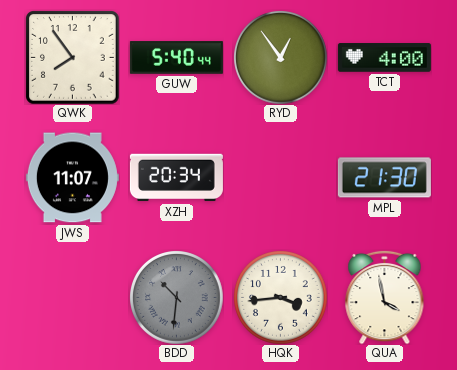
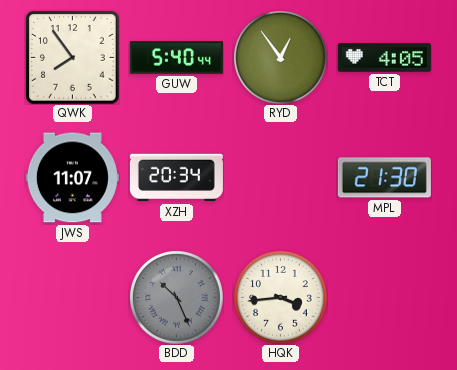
TCT: 4:00 -> 4:05
BDD: 10:31 -> 10:26
QUA: 3:58 -> none
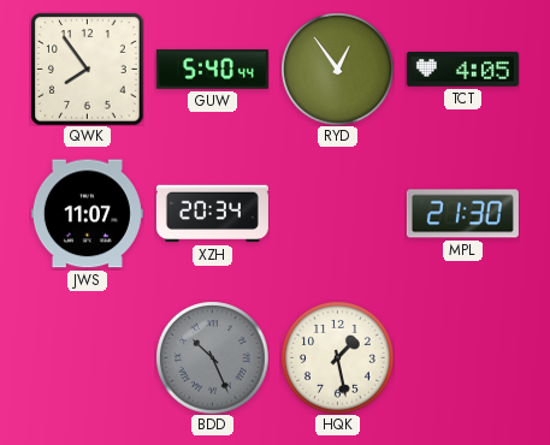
HQK: 3:44 -> 1:28
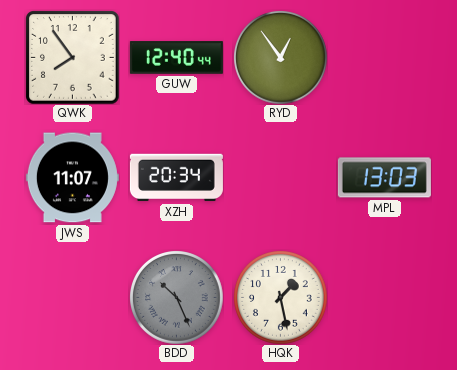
GUW: 5:40 -> 12:40
TCT: 4:05 -> none
MPL: 21:30 -> 13:03
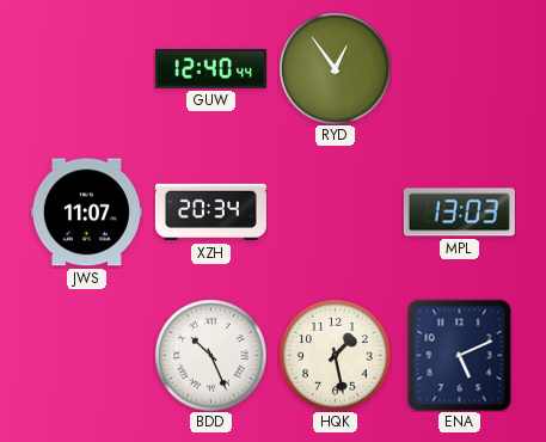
QWK: 7:54 -> none
BDD dial: grey -> white
ENA: none -> 5:11
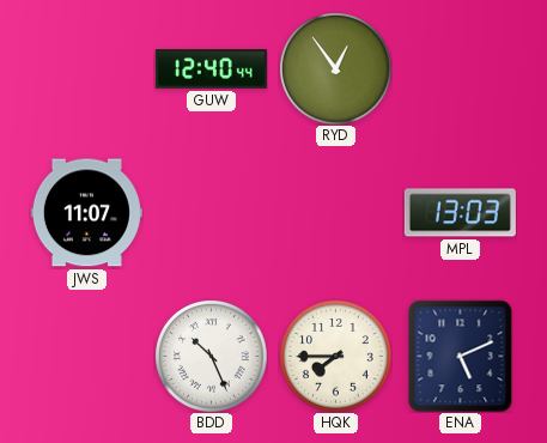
XZH: 20:34 -> none
HQK: 1:28 -> 7:45
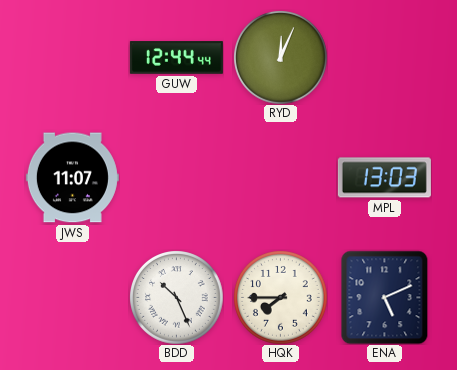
GUW: 12:40 -> 12:44
RYD: 12:54 -> 12:04
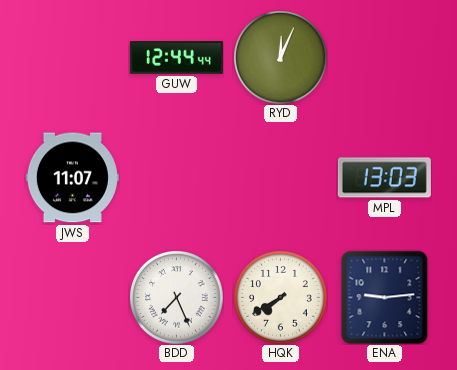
BDD: 10:26 -> 7:26
HQK: 7:45 -> 7:40
ENA: 5:11 -> 9:14
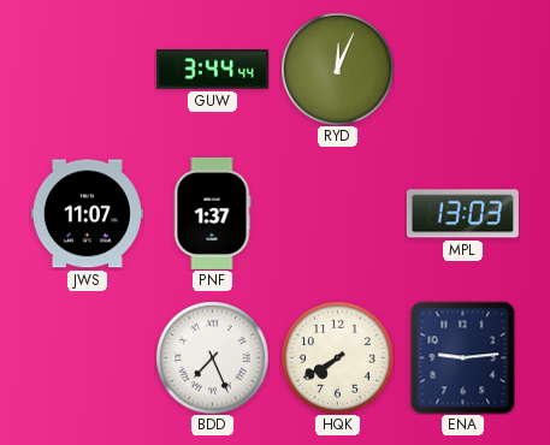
GUW: 12:44 -> 3:44
PNF: none -> 1:37
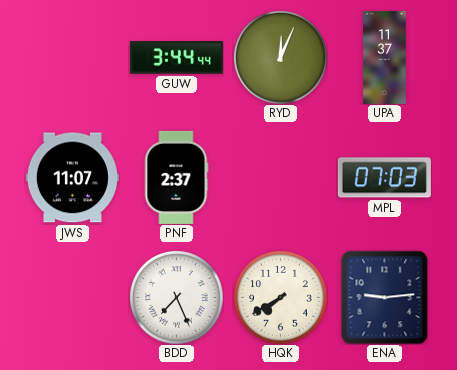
UPA: none -> 11:37
PNF: 1:37 -> 2:37
MPL: 13:03 -> 07:03
